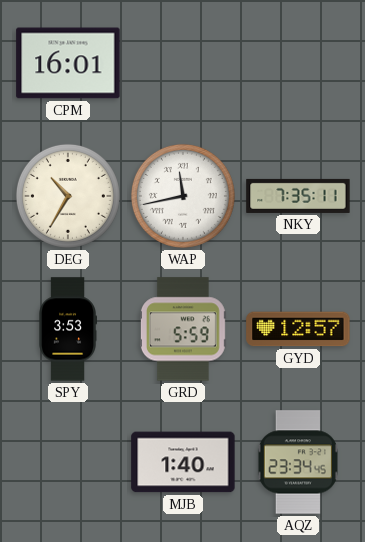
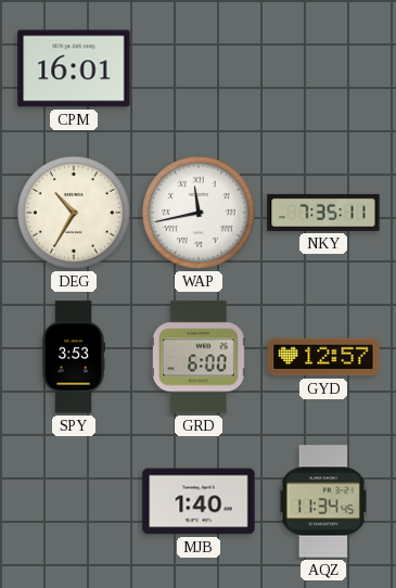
GRD: 5:59 -> 6:00
AQZ: 23:34 -> 11:34
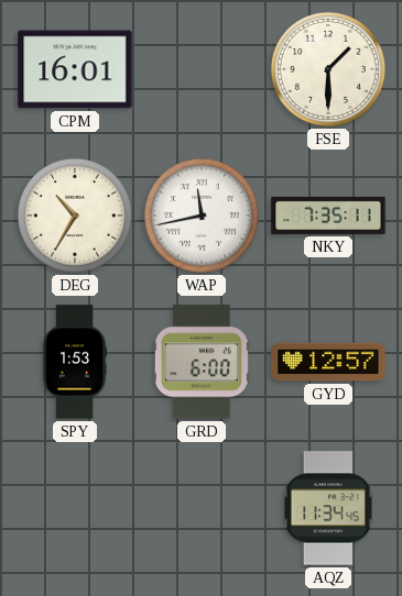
FSE: none -> 1:30
SPY: 3:53 -> 1:53
MJB: 1:40 -> none
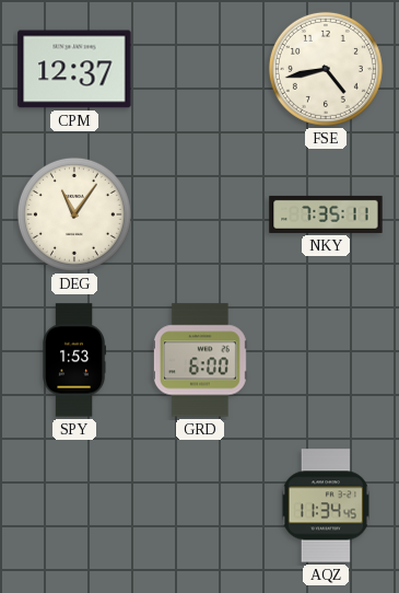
CPM: 16:01 -> 12:37
FSE: 1:30 -> 4:43
DEG: 10:35 -> 11:06
WAP: 11:43 -> none
GYD: 12:57 -> none
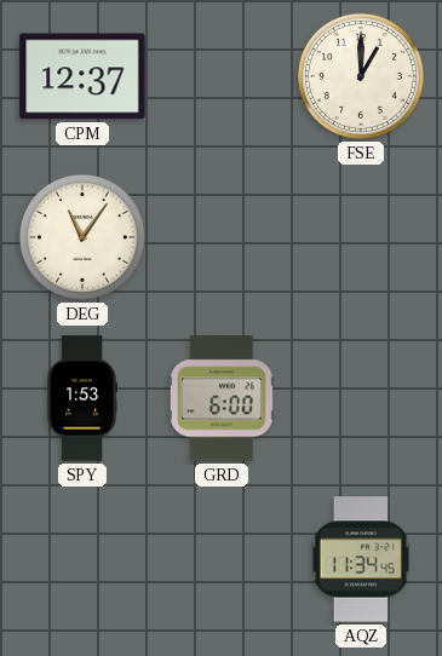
FSE: 4:43 -> 1:00
NKY: 7:35 -> none
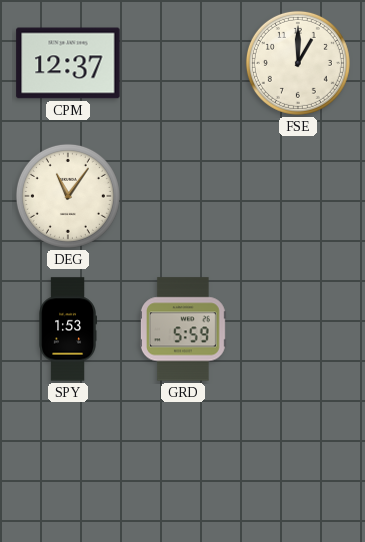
GRD: 6:00 -> 5:59
AQZ: 11:34 -> none
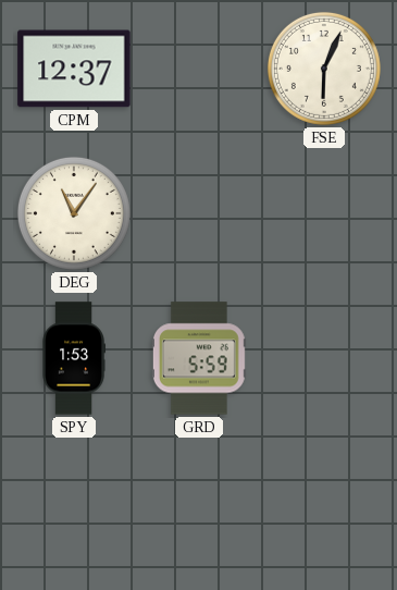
FSE: 1:00 -> 6:04
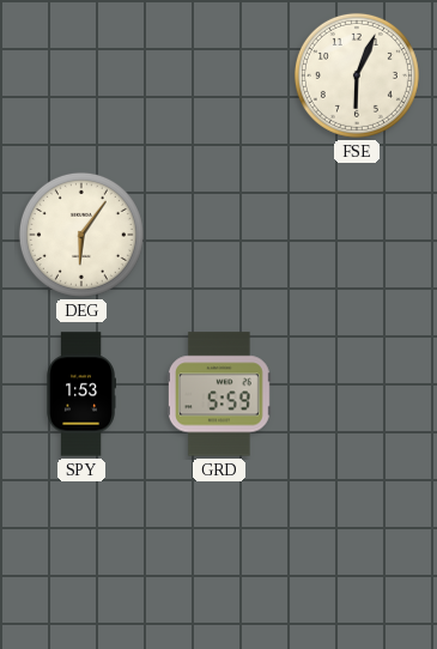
CPM: 12:37 -> none
DEG: 11:06 -> 6:06
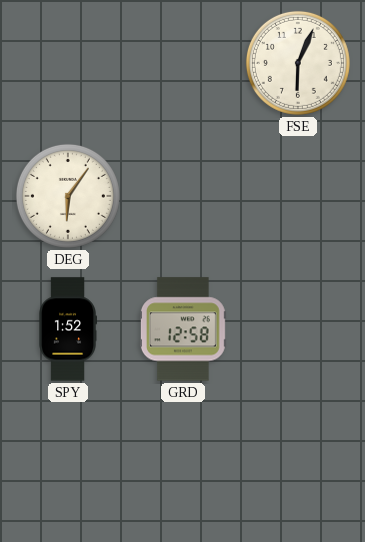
SPY: 1:53 -> 1:52
GRD: 5:59 -> 12:58
